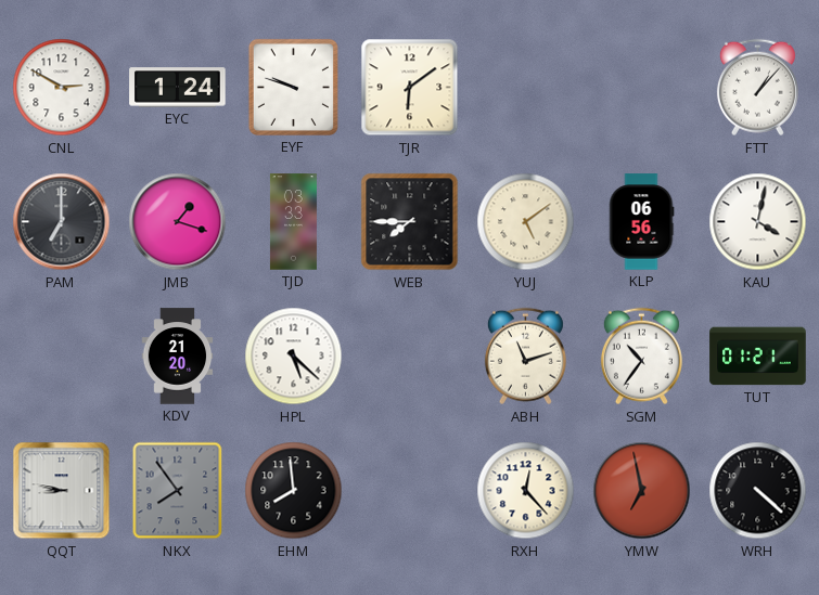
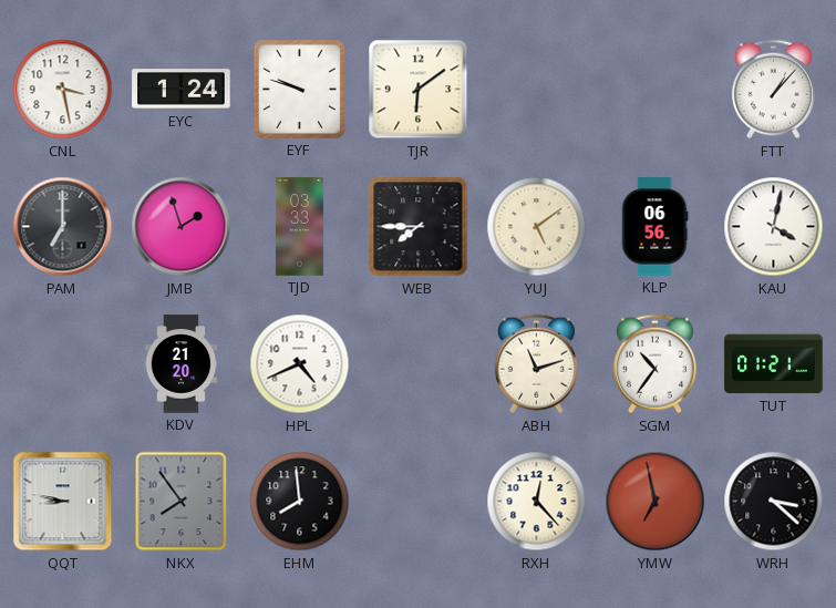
CNL: 2:50 -> 3:28
JMB: 1:18 -> 1:57
HPL: 5:22 -> 4:41
WRH: 4:22 -> 3:22
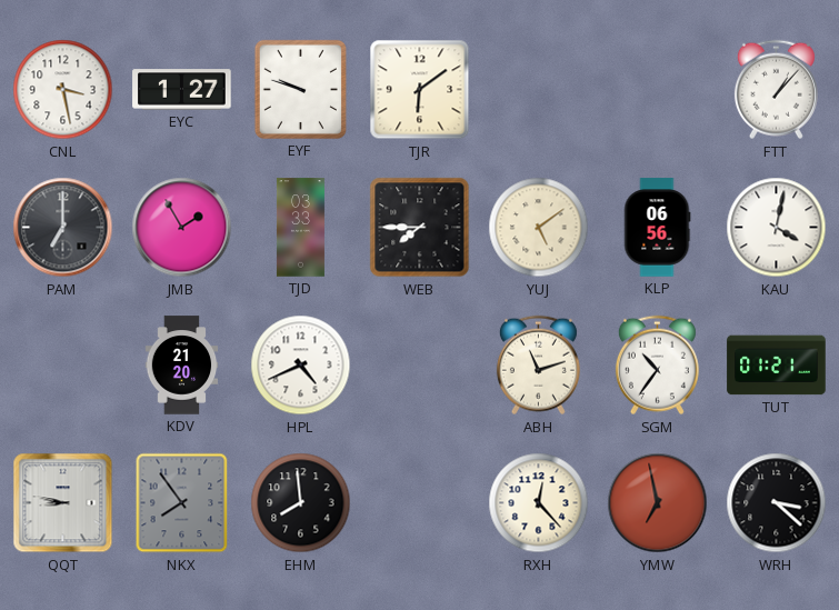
EYC: 1:24 -> 1:27
JMB: 1:57 -> 1:55
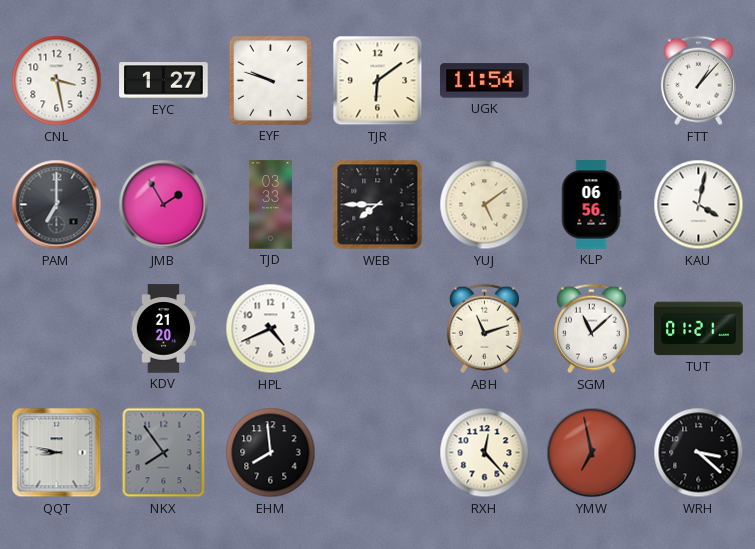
UGK: none -> 11:54
SGM: 10:36 -> 11:08
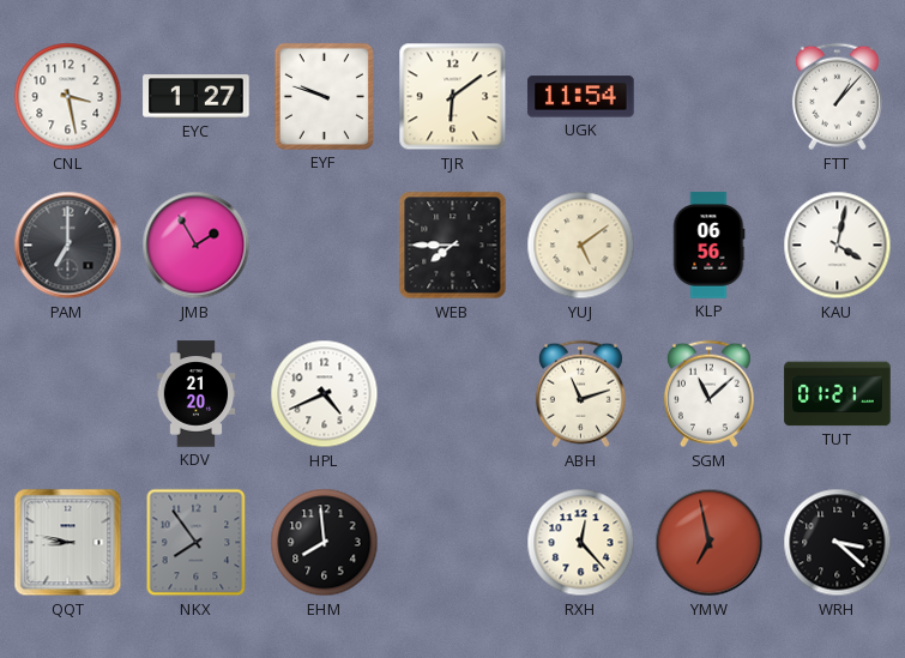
TJD: 03:33 -> none
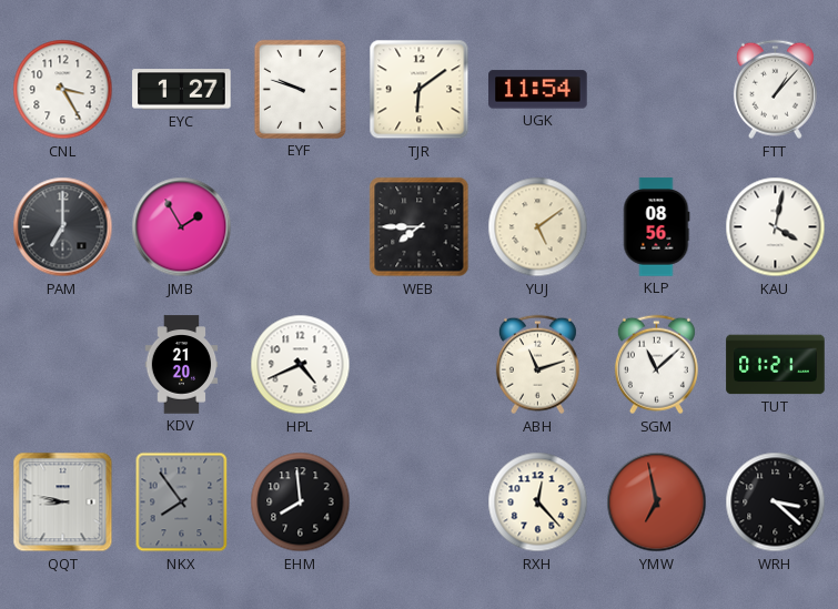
CNL: 3:28 -> 3:25
KLP: 06:56 -> 08:56
